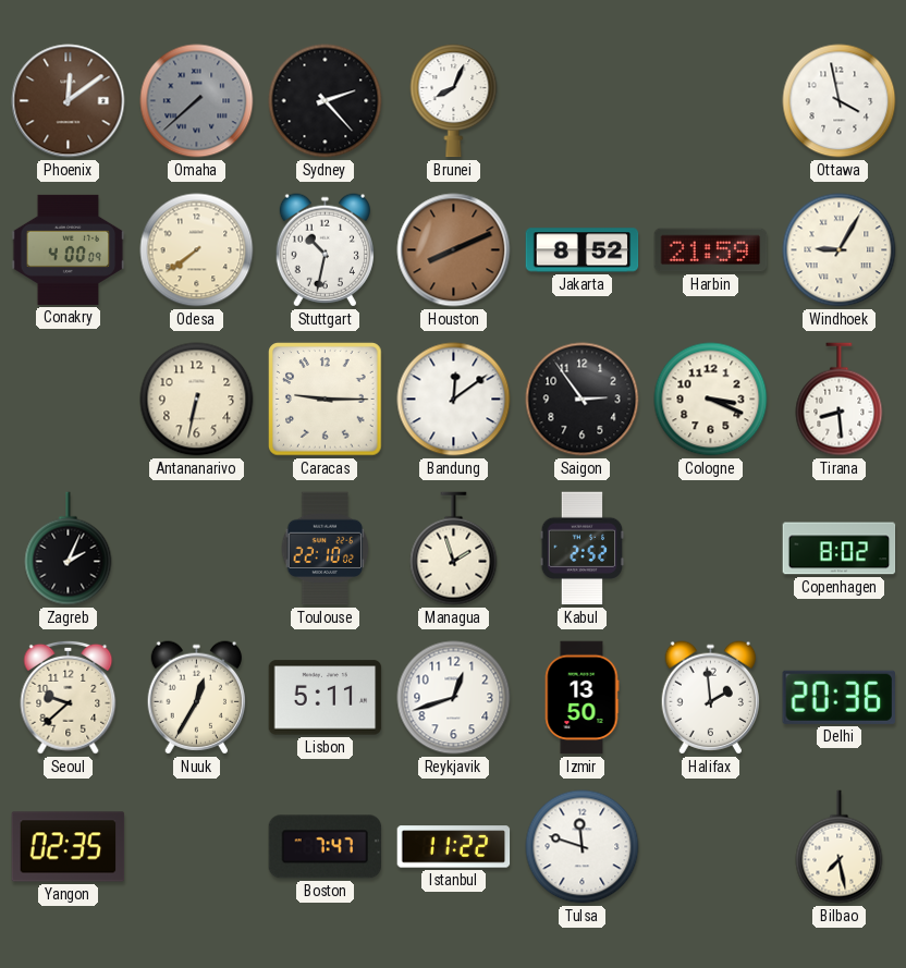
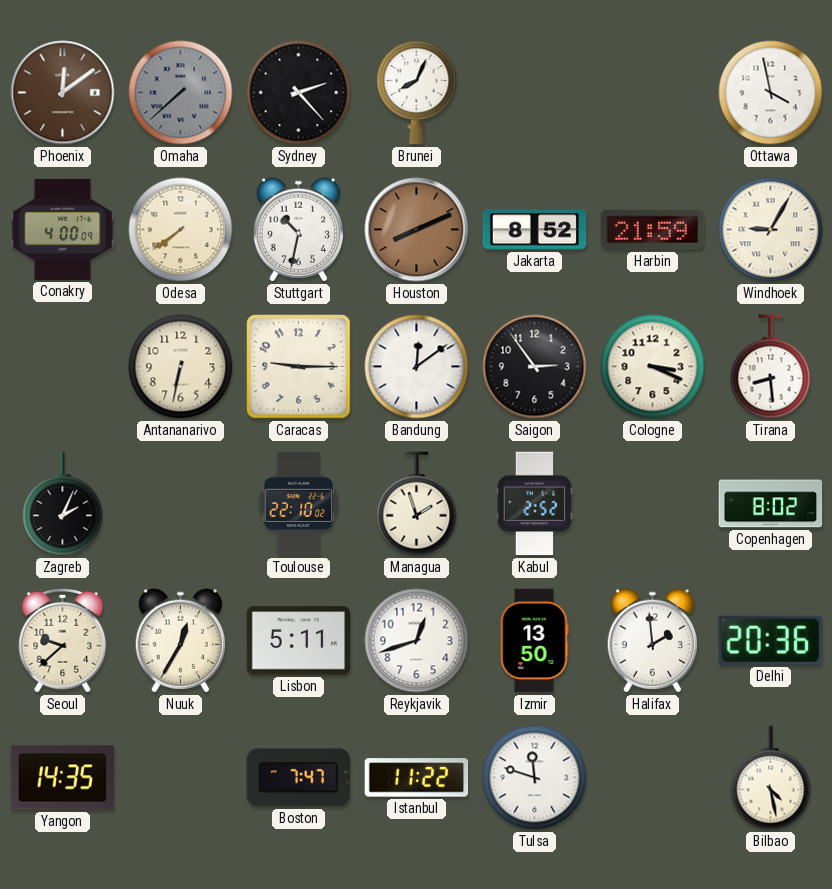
Yangon: 02:35 -> 14:35
Bilbao: 7:28 -> 4:28
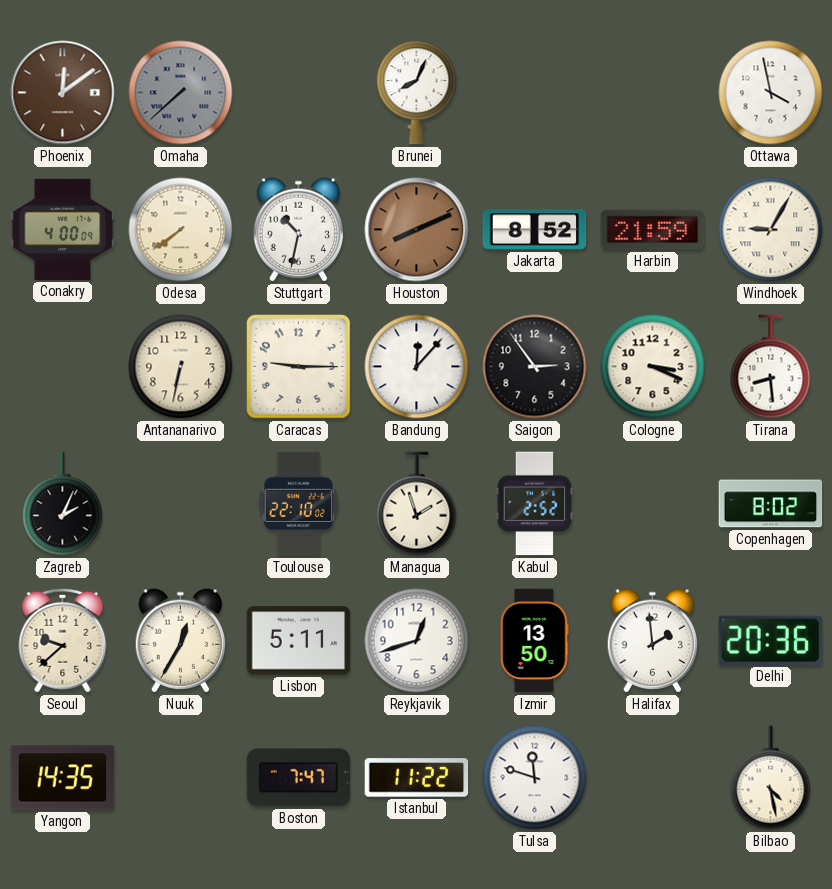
Sydney: 2:23 -> none
Bandung: 12:09 -> 12:07
